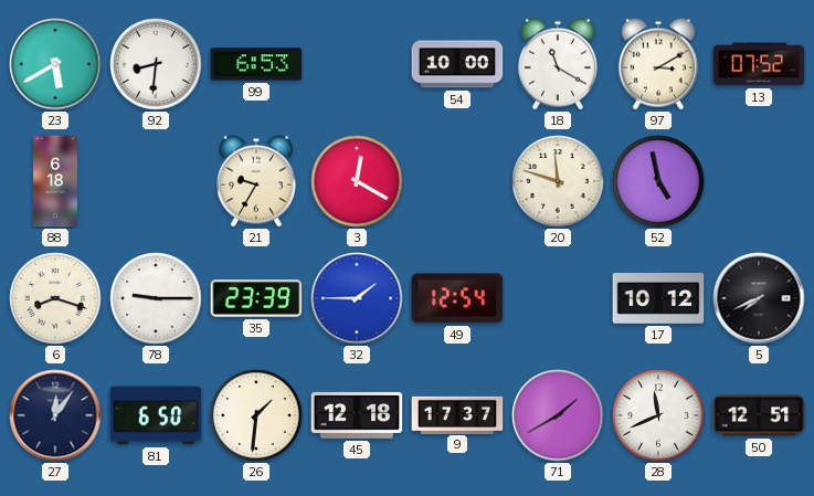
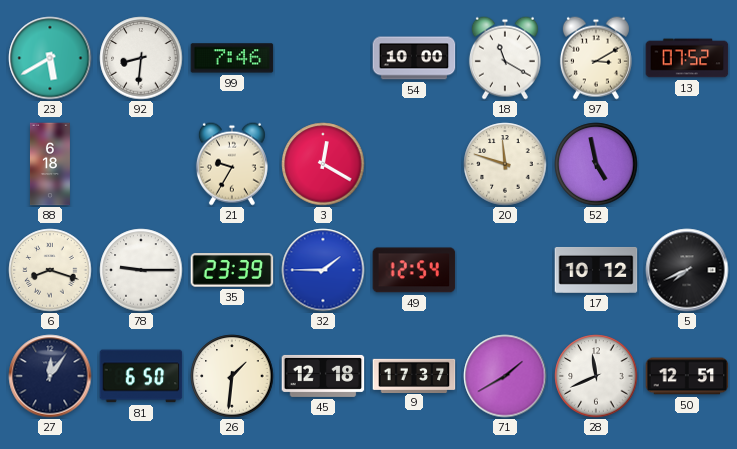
99: 6:53 -> 7:46
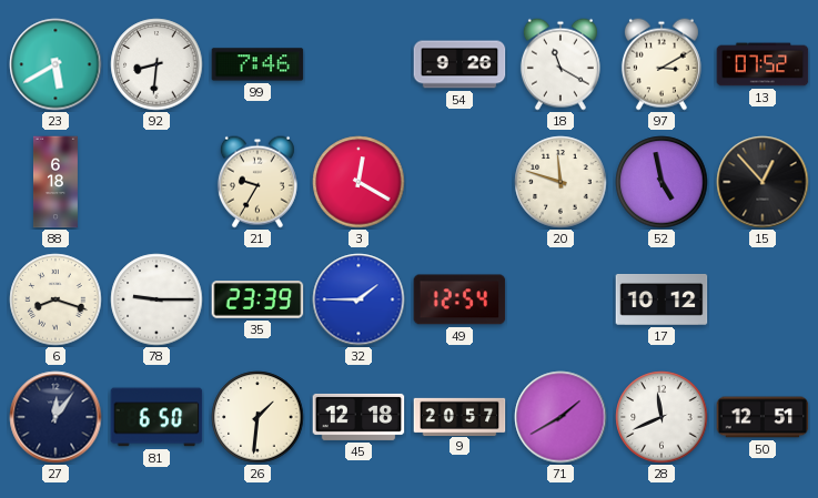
54: 10:00 -> 9:26
15: none -> 12:53
5: 7:41 -> none
9: 17:37 -> 20:57
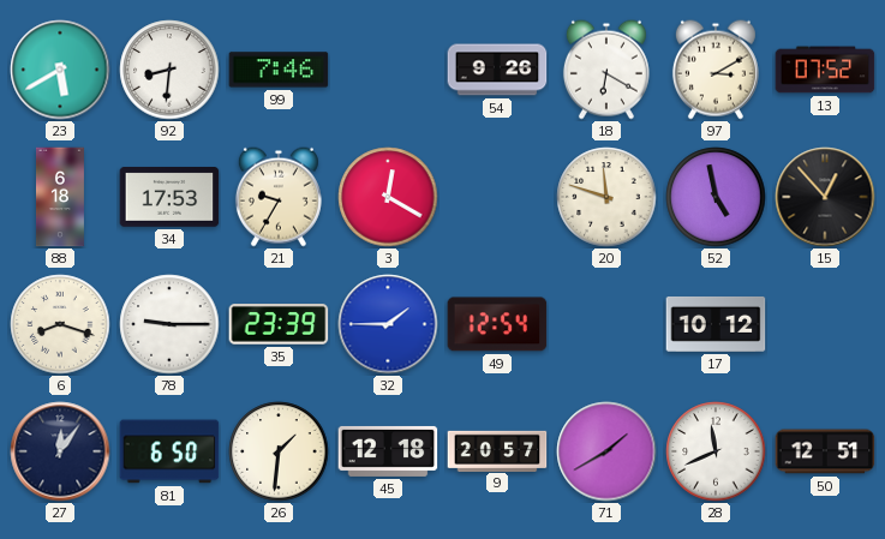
18: 11:20 -> 6:20
34: none -> 17:53
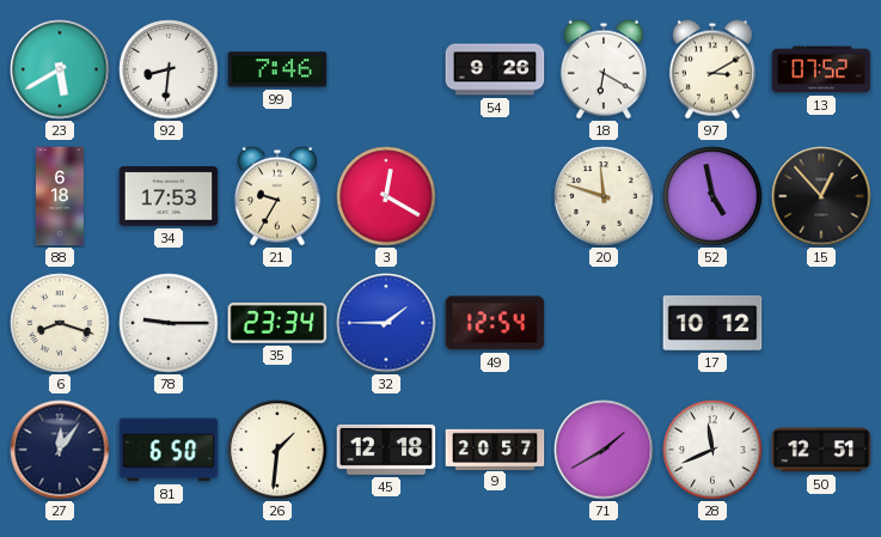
35: 23:39 -> 23:34
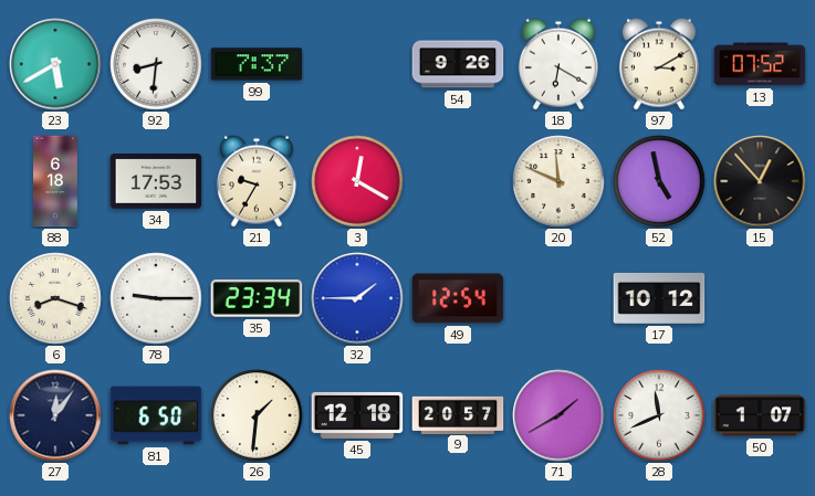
99: 7:46 -> 7:37
20: 11:48 -> 11:49
50: 12:51 -> 1:07
